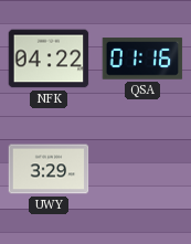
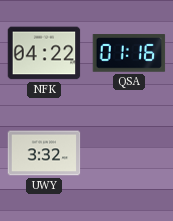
UWY: 3:29 -> 3:32
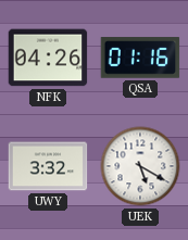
NFK: 04:22 -> 04:26
UEK: none -> 5:20
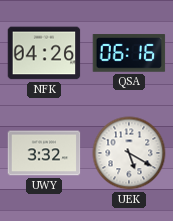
QSA: 01:16 -> 06:16
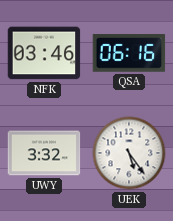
NFK: 04:26 -> 03:46
UEK: 5:20 -> 5:24
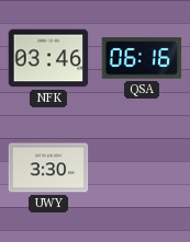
UWY: 3:32 -> 3:30
UEK: 5:24 -> none
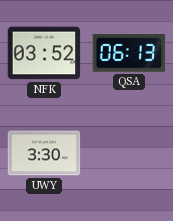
NFK: 03:46 -> 03:52
QSA: 06:16 -> 06:13
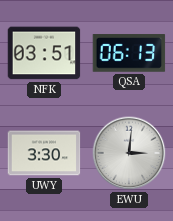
NFK: 03:52 -> 03:51
EWU: none -> 3:01
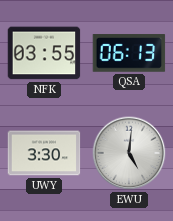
NFK: 03:51 -> 03:55
EWU: 3:01 -> 5:01
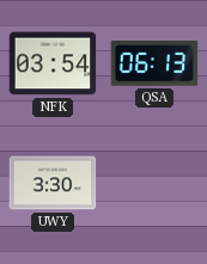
NFK: 03:55 -> 03:54
EWU: 5:01 -> none
